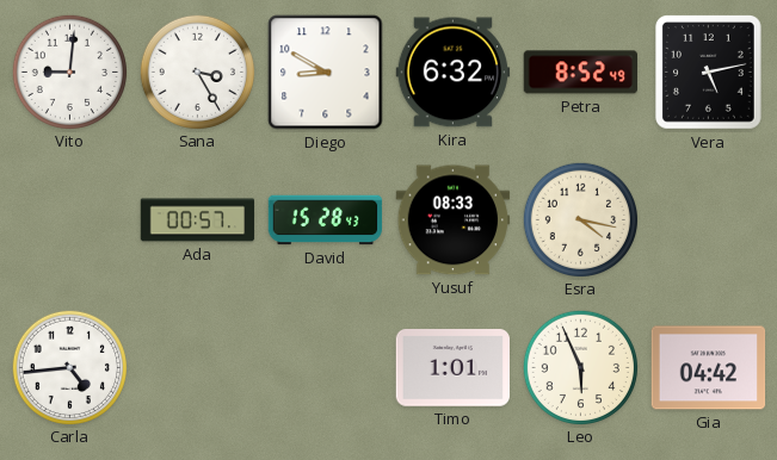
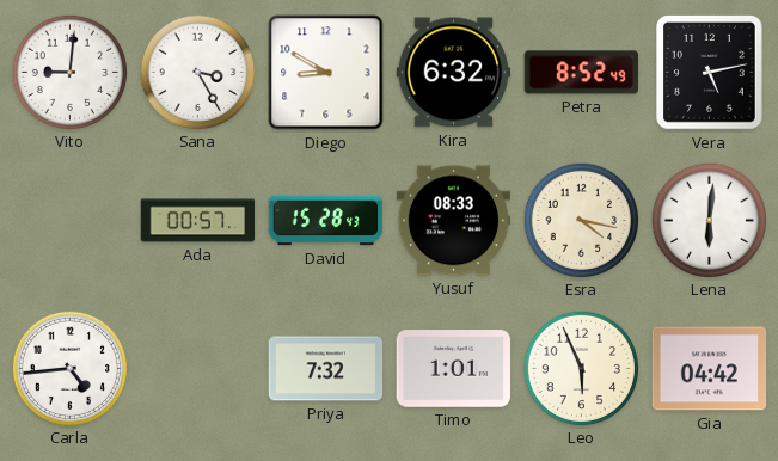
Lena: none -> 6:01
Priya: none -> 7:32
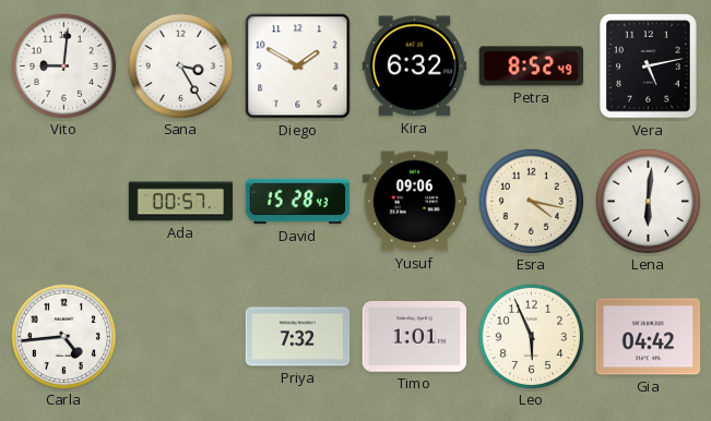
Diego: 8:50 -> 1:50
Yusuf: 08:33 -> 09:06
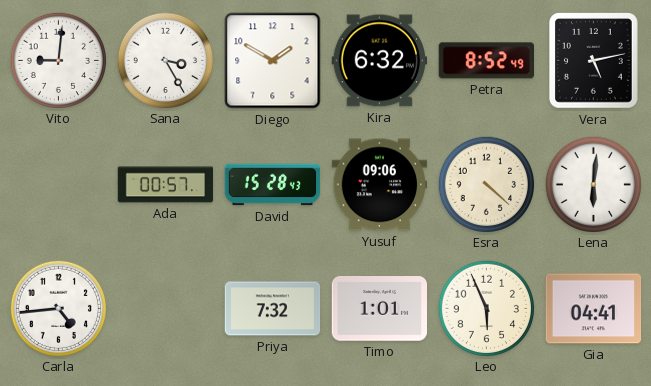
Esra: 4:17 -> 4:22
Gia: 04:42 -> 04:41
